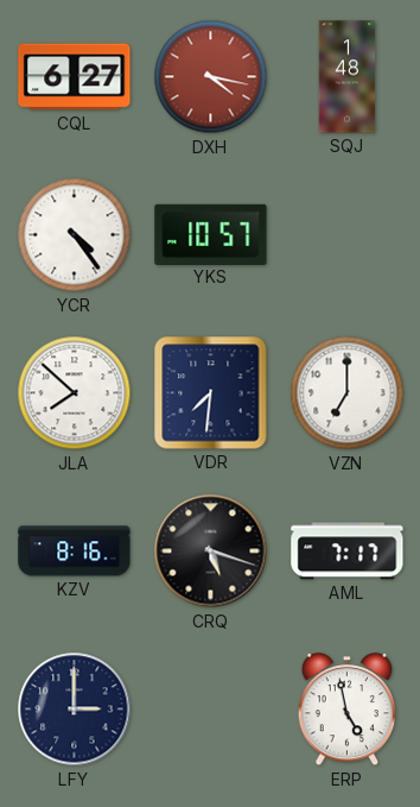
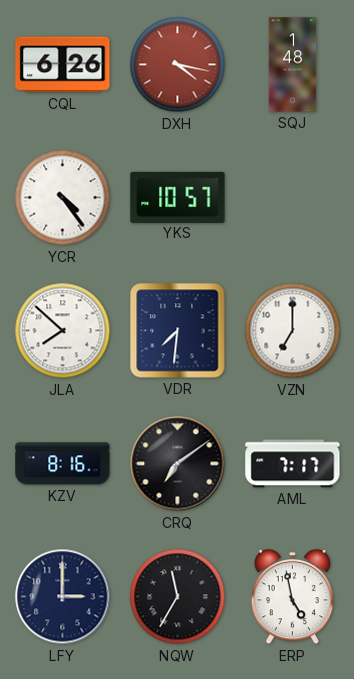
CQL: 6:27 -> 6:26
CRQ: 5:18 -> 7:09
NQW: none -> 11:35
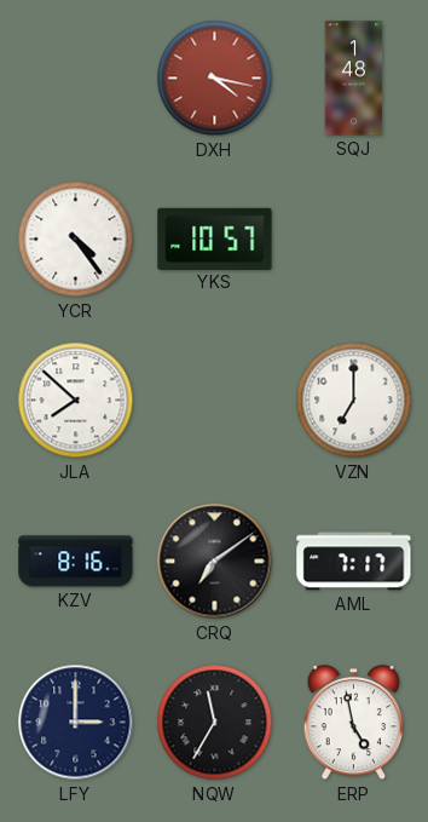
CQL: 6:26 -> none
VDR: 7:31 -> none
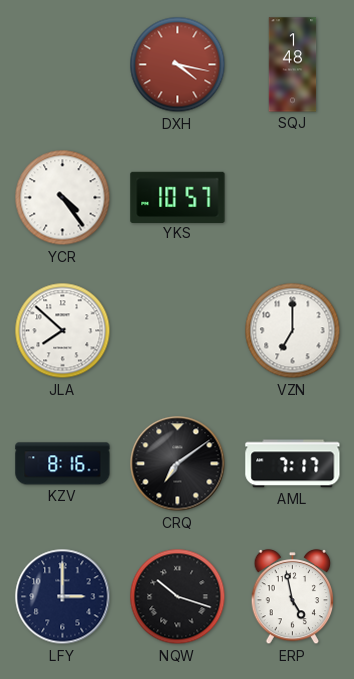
NQW: 11:35 -> 10:18
